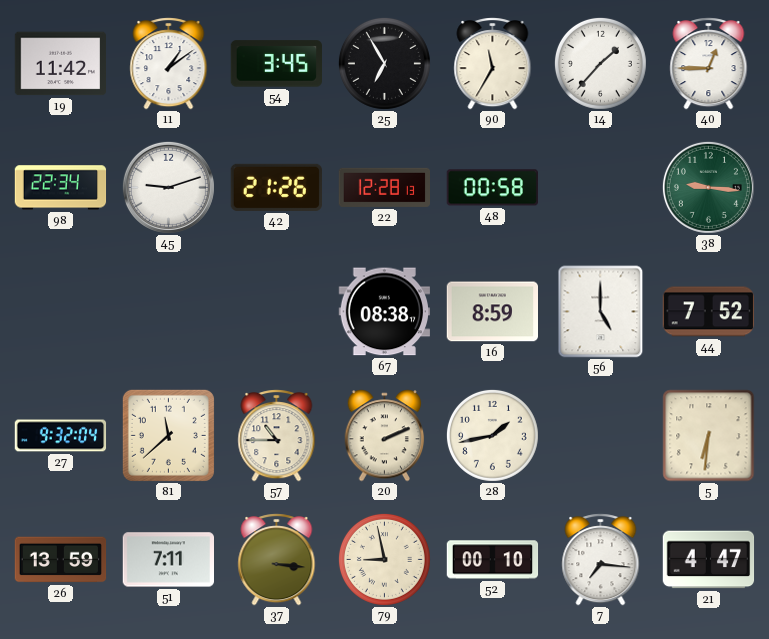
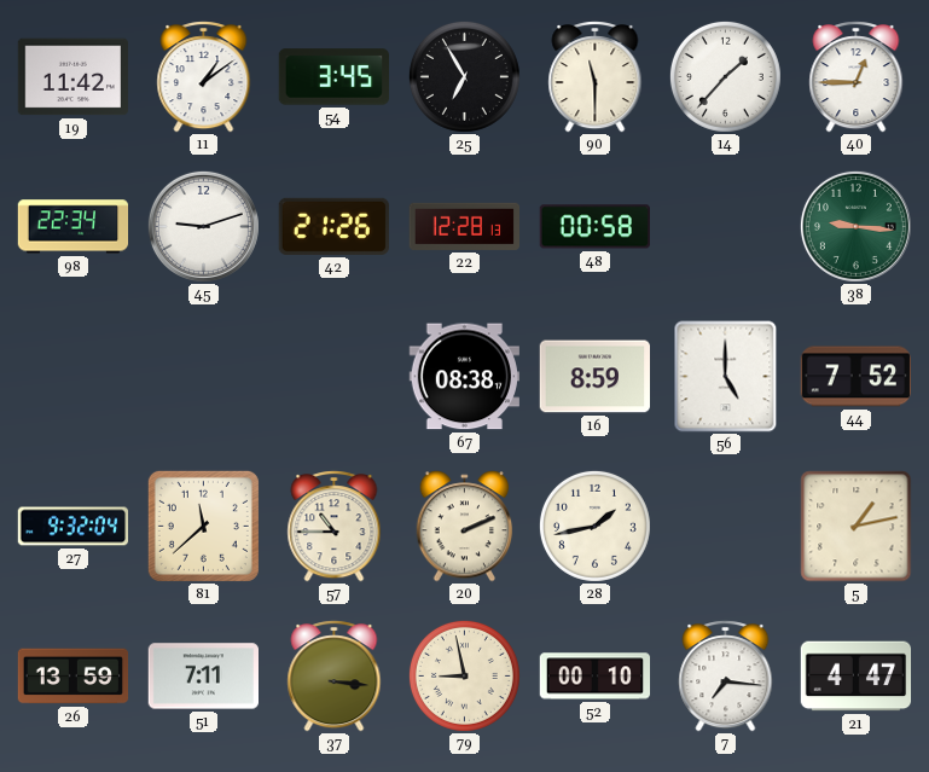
90: 11:35 -> 11:30
5: 6:31 -> 1:13
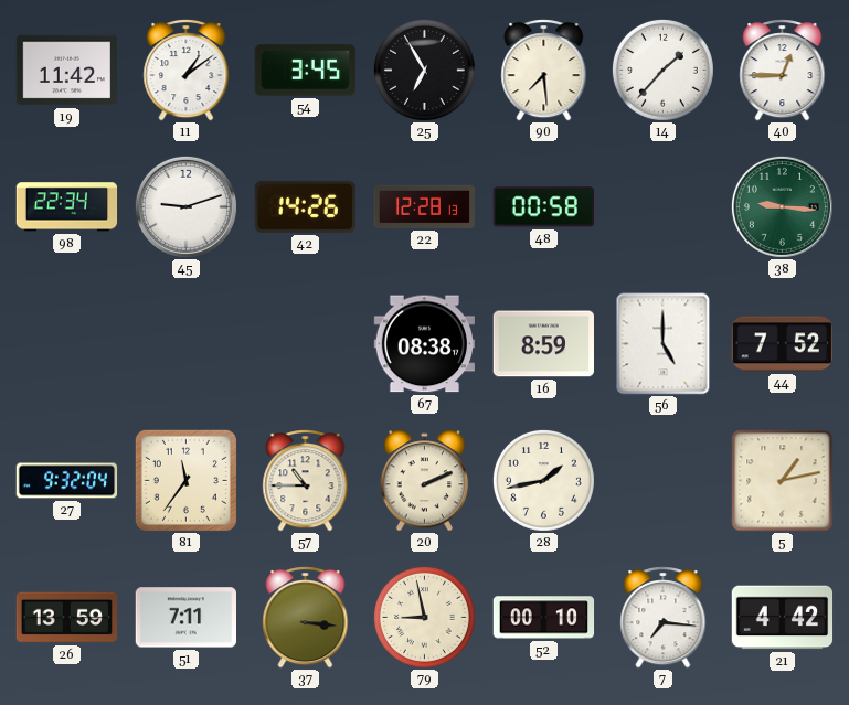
90: 11:30 -> 7:29
42: 21:26 -> 14:26
81: 11:38 -> 11:36
21: 4:47 -> 4:42
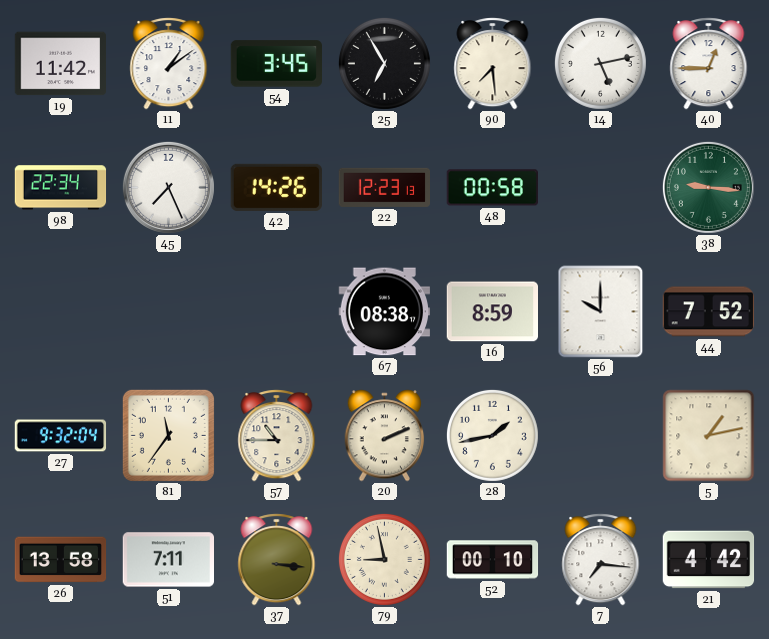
14: 1:37 -> 5:13
45: 9:12 -> 7:26
22: 12:28 -> 12:23
56: 5:00 -> 10:00
26: 13:59 -> 13:58
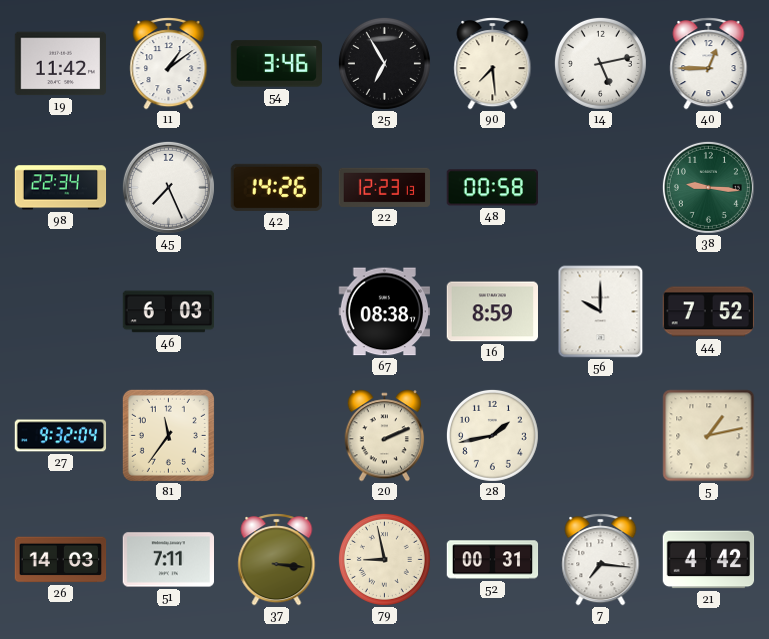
54: 3:45 -> 3:46
46: none -> 6:03
57: 10:45 -> none
26: 13:58 -> 14:03
52: 00:10 -> 00:31
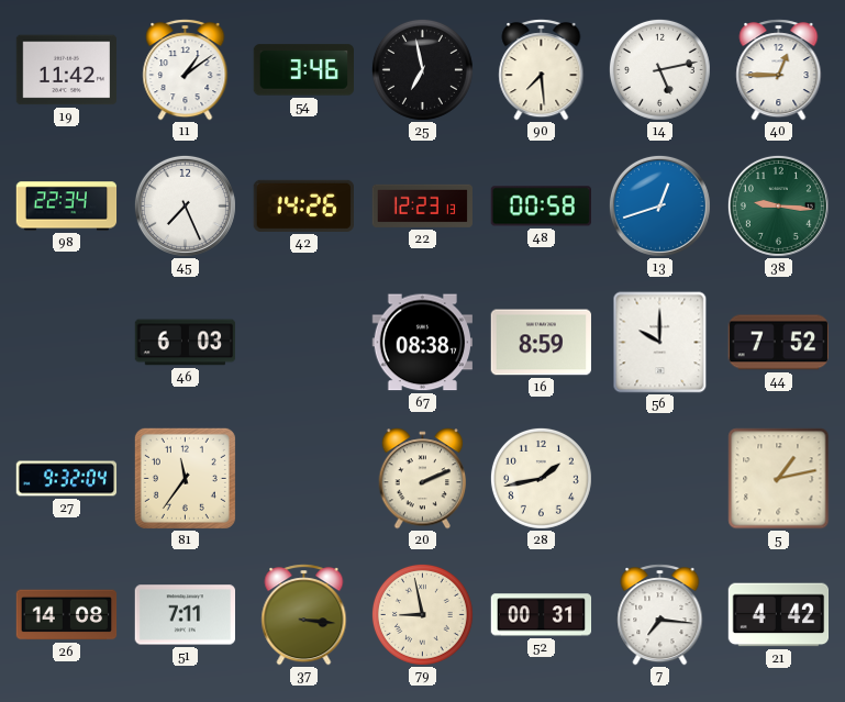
25: 6:55 -> 6:58
13: none -> 12:42
26: 14:03 -> 14:08
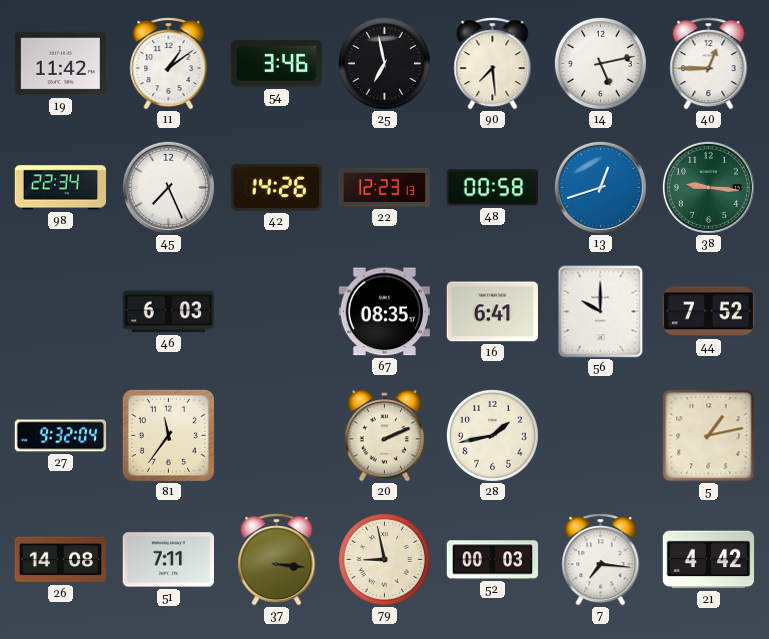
67: 08:38 -> 08:35
16: 8:59 -> 6:41
52: 00:31 -> 00:03
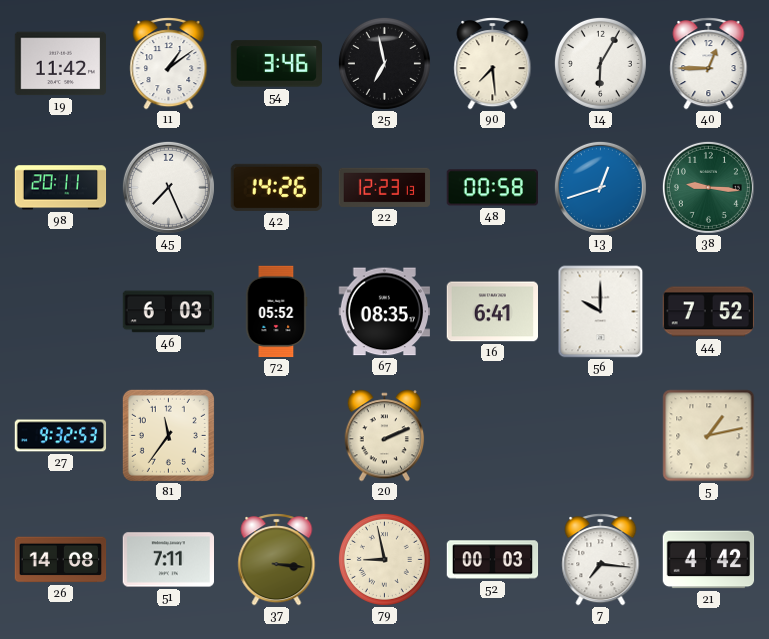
14: 5:13 -> 6:05
98: 22:34 -> 20:11
72: none -> 05:52
27: 9:32:04 -> 9:32:53
28: 1:43 -> none
